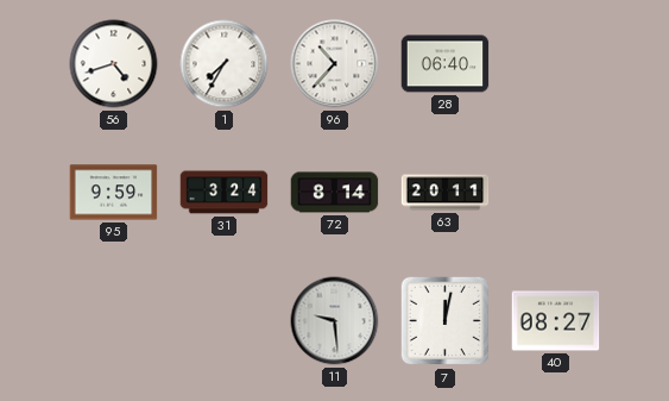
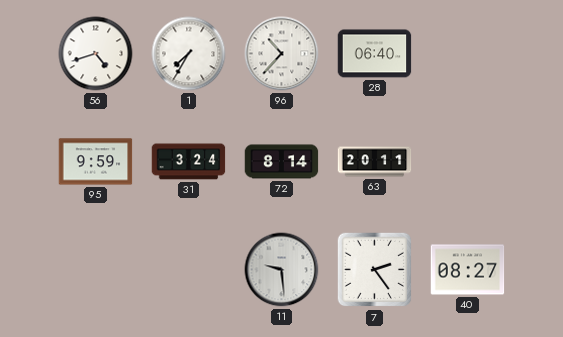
7: 12:02 -> 2:24
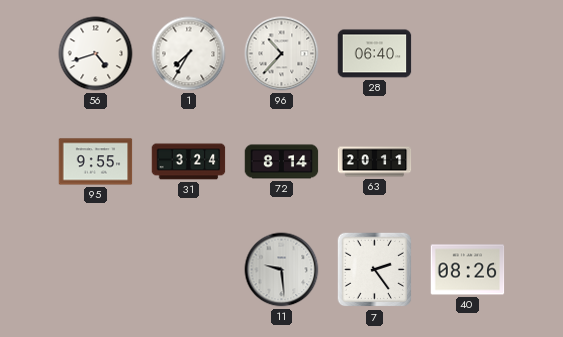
95: 9:59 -> 9:55
40: 08:27 -> 08:26
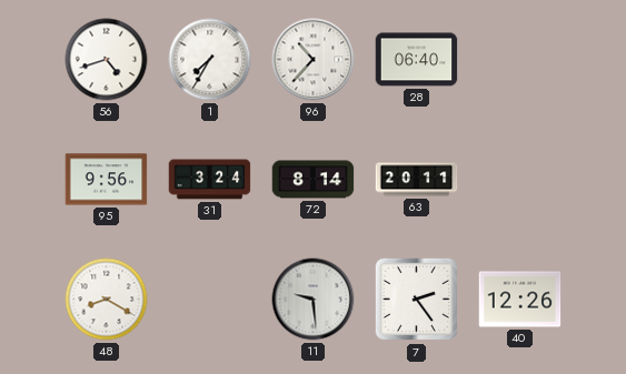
95: 9:55 -> 9:56
48: none -> 8:20
40: 08:26 -> 12:26
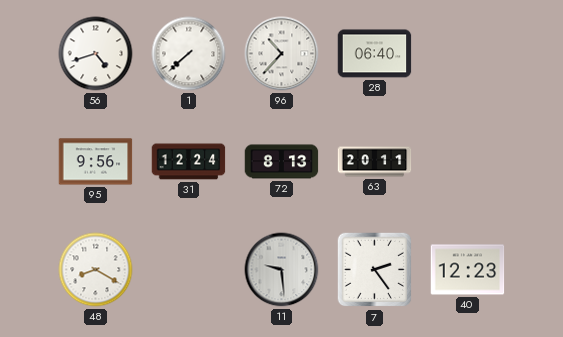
1: 7:35 -> 7:38
31: 3:24 -> 12:24
72: 8:14 -> 8:13
40: 12:26 -> 12:23
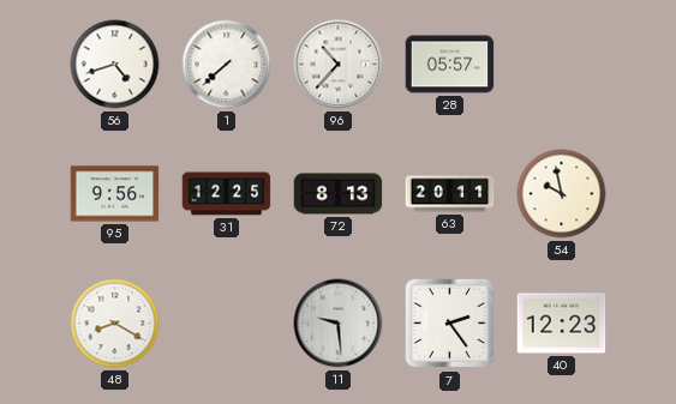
28: 06:40 -> 05:57
31: 12:24 -> 12:25
54: none -> 9:58
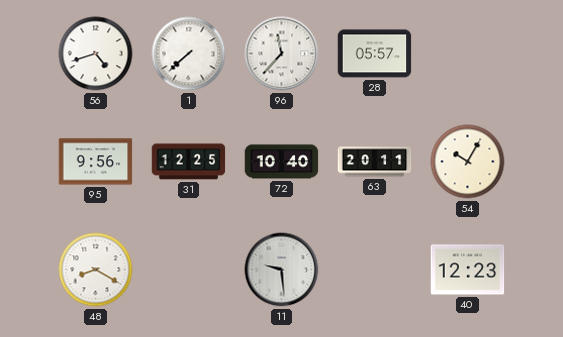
96: 10:37 -> 11:37
72: 8:13 -> 10:40
54: 9:58 -> 10:05
7: 2:24 -> none
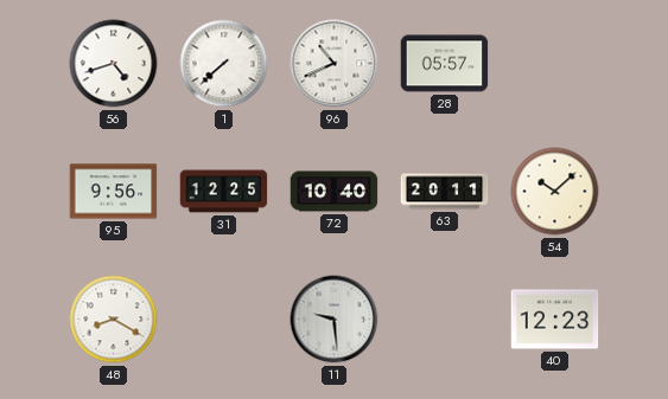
96: 11:37 -> 10:41
54: 10:05 -> 10:08
